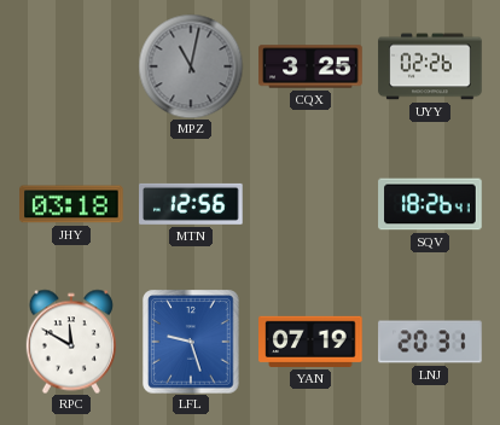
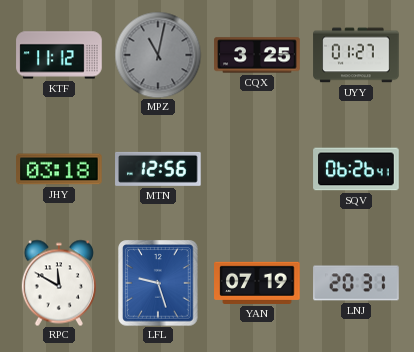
KTF: none -> 11:12
UYY: 02:26 -> 01:27
SQV: 18:26 -> 06:26
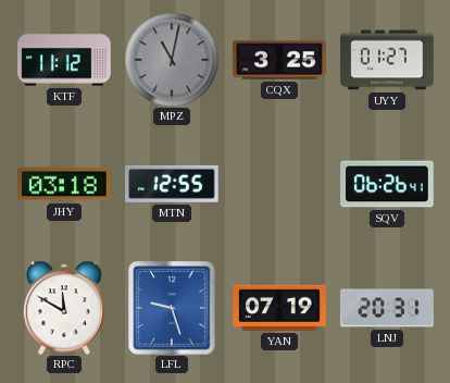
MTN: 12:56 -> 12:55
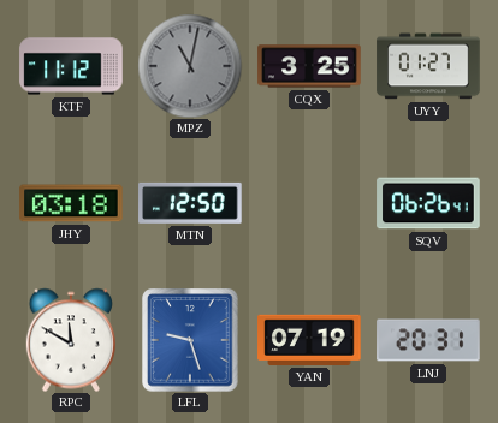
MTN: 12:55 -> 12:50
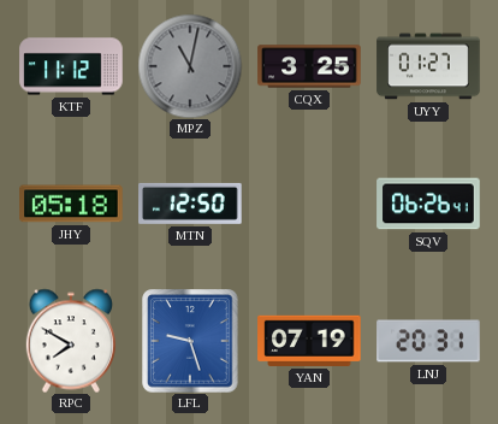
JHY: 03:18 -> 05:18
RPC: 11:50 -> 7:50
